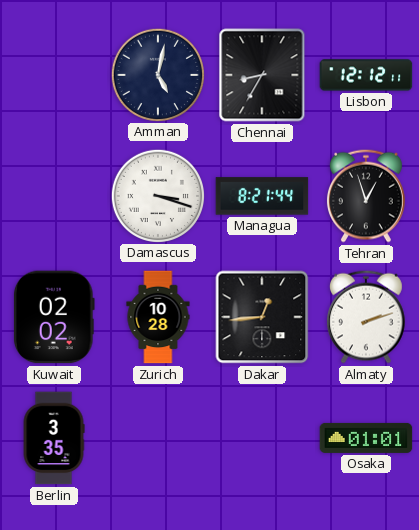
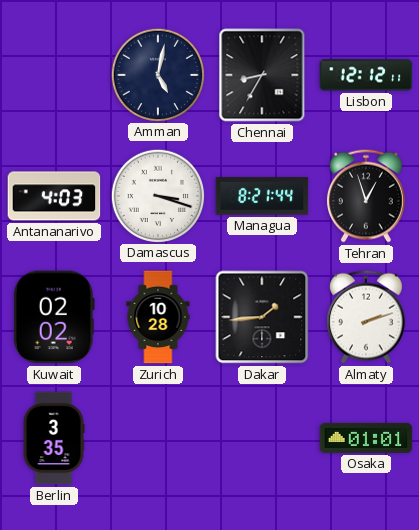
Antananarivo: none -> 4:03
Dakar: 12:44 -> 1:44
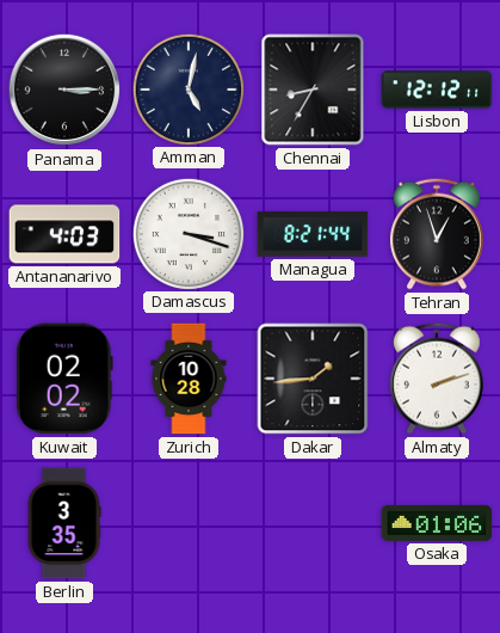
Panama: none -> 3:15
Osaka: 01:01 -> 01:06
